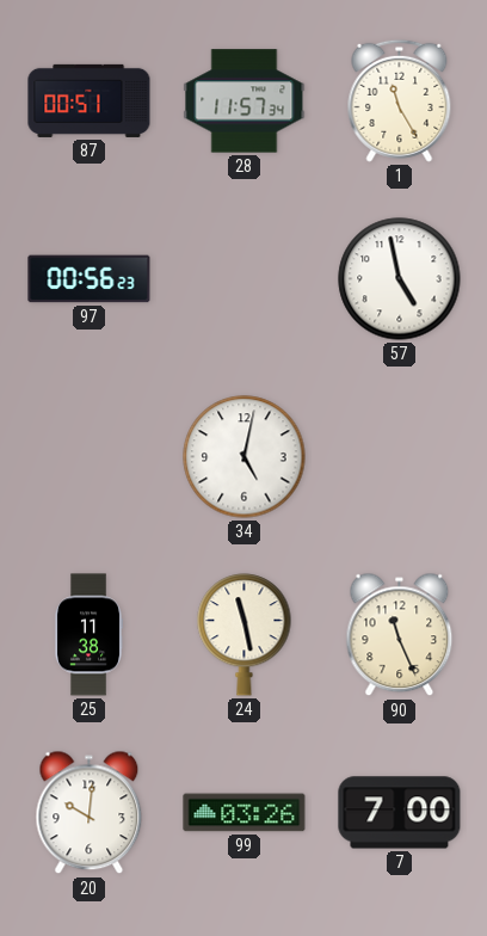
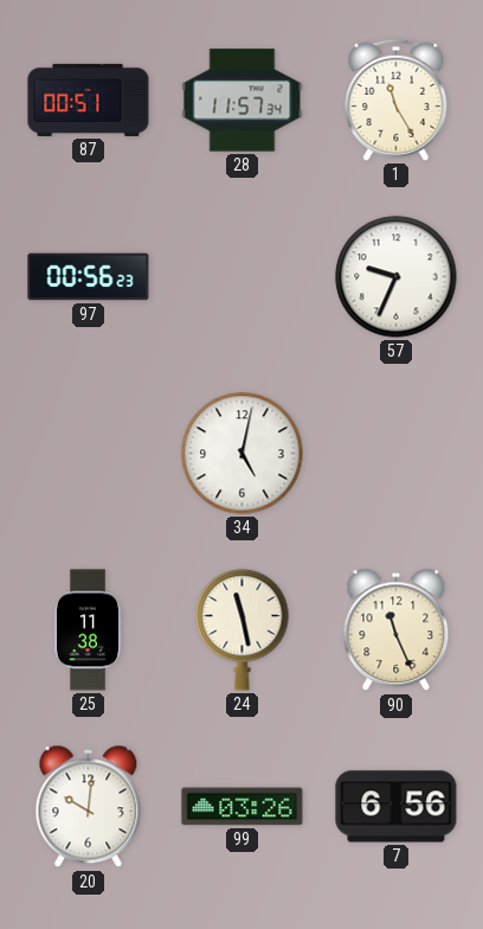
57: 4:58 -> 9:34
7: 7:00 -> 6:56
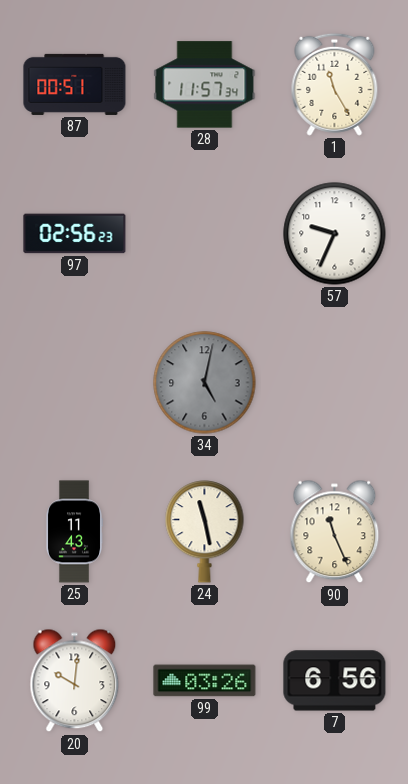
97: 00:56 -> 02:56
34 dial: white -> grey
25: 11:38 -> 11:43
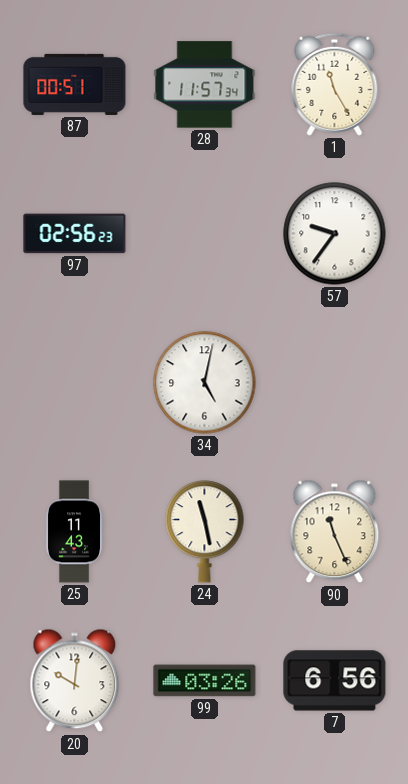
57: 9:34 -> 9:36
34 dial: grey -> white
